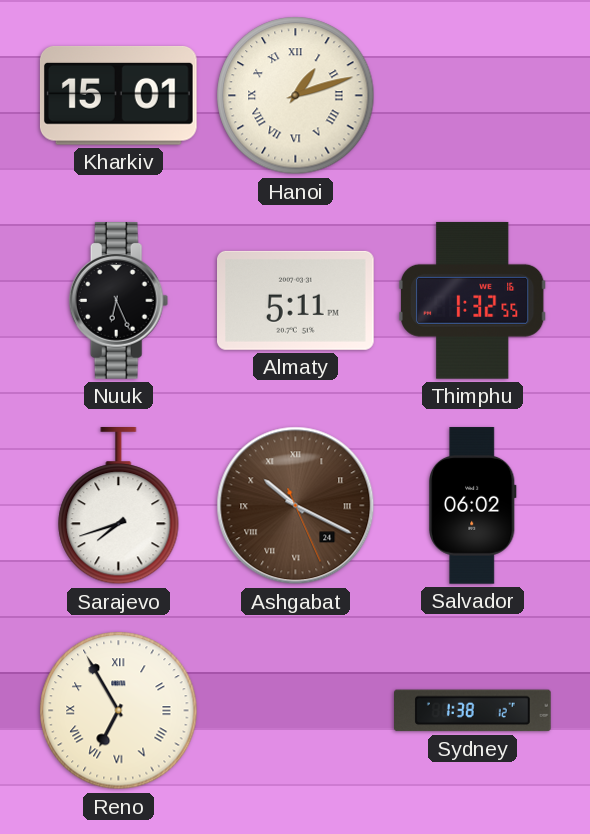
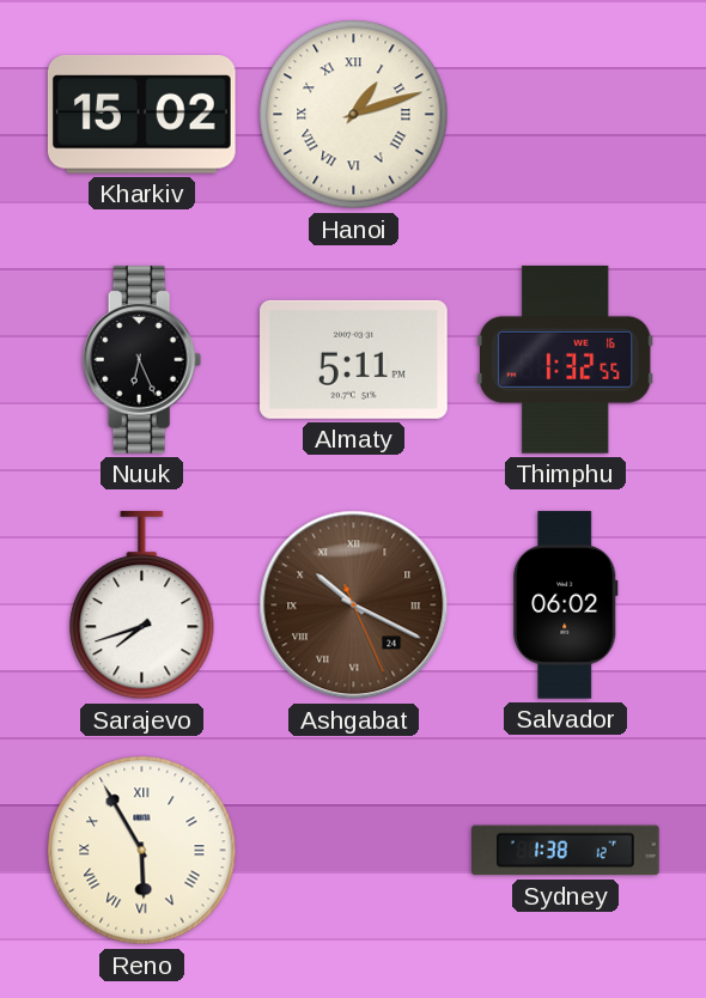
Kharkiv: 15:01 -> 15:02
Reno: 6:55 -> 5:55
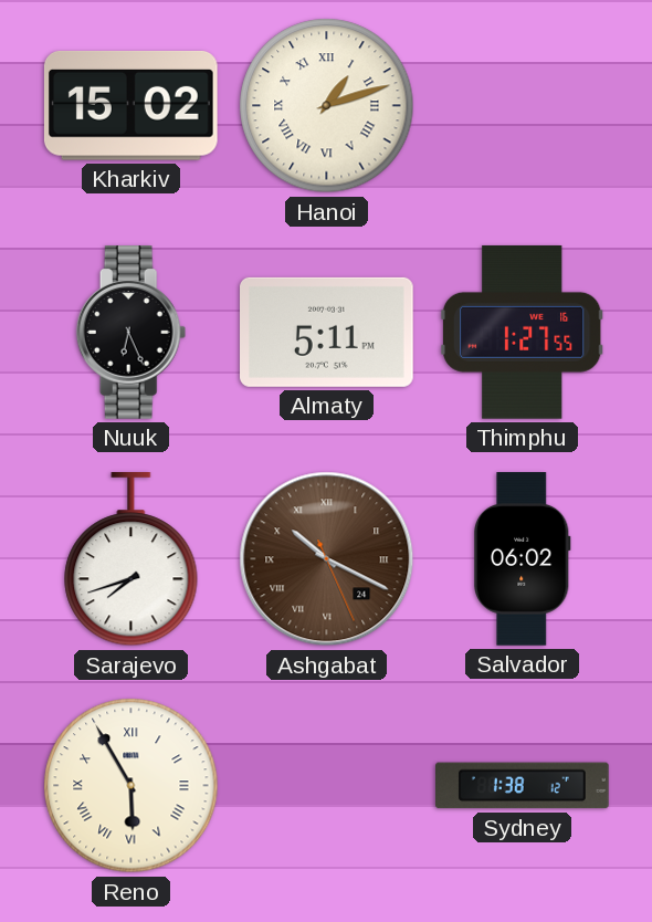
Thimphu: 1:32 -> 1:27
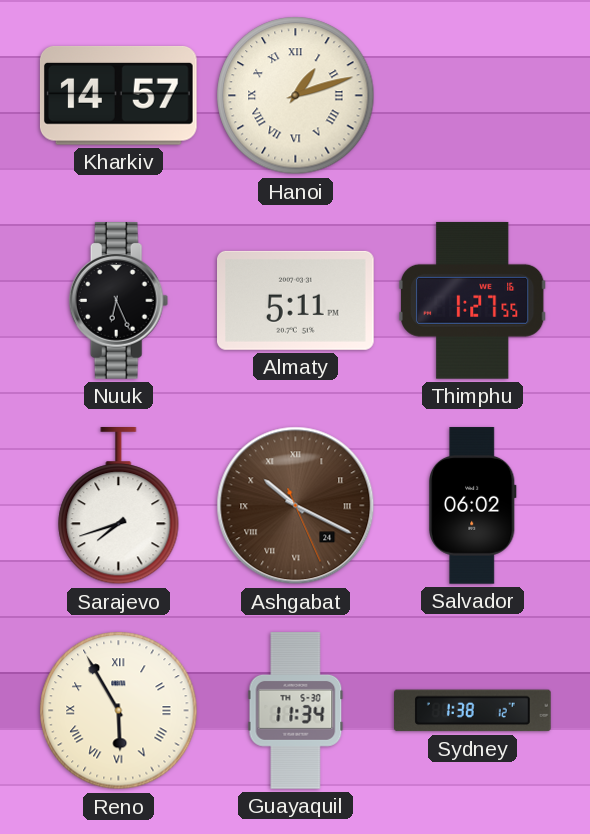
Kharkiv: 15:02 -> 14:57
Guayaquil: none -> 11:34
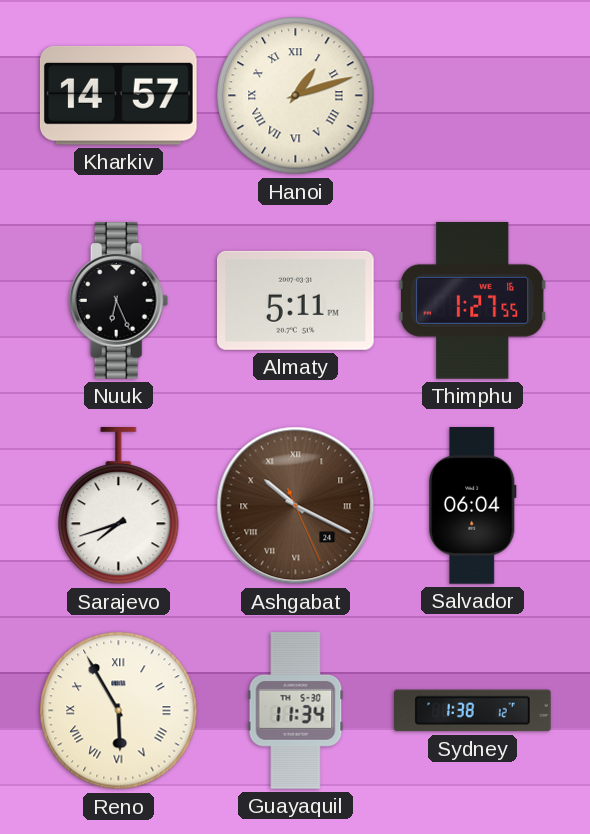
Salvador: 06:02 -> 06:04
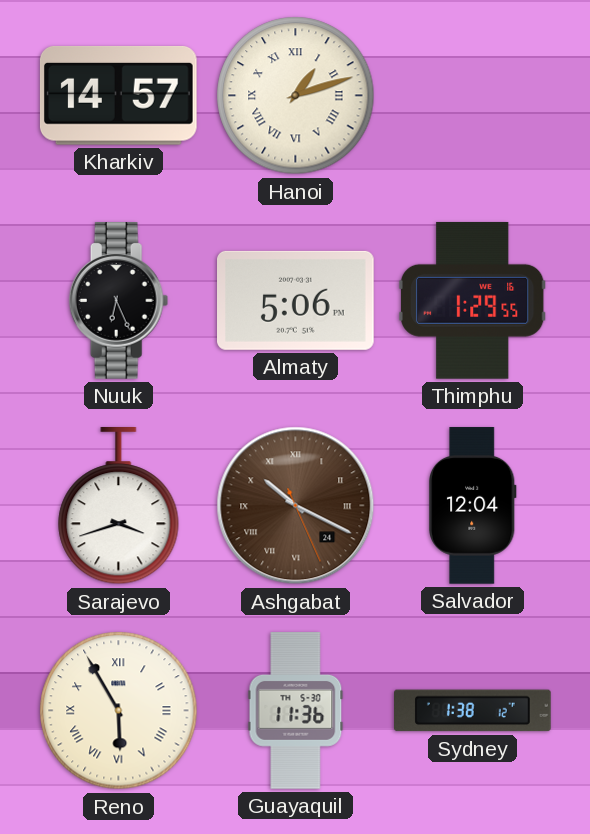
Almaty: 5:11 -> 5:06
Thimphu: 1:27 -> 1:29
Sarajevo: 7:42 -> 3:42
Salvador: 06:04 -> 12:04
Guayaquil: 11:34 -> 11:36
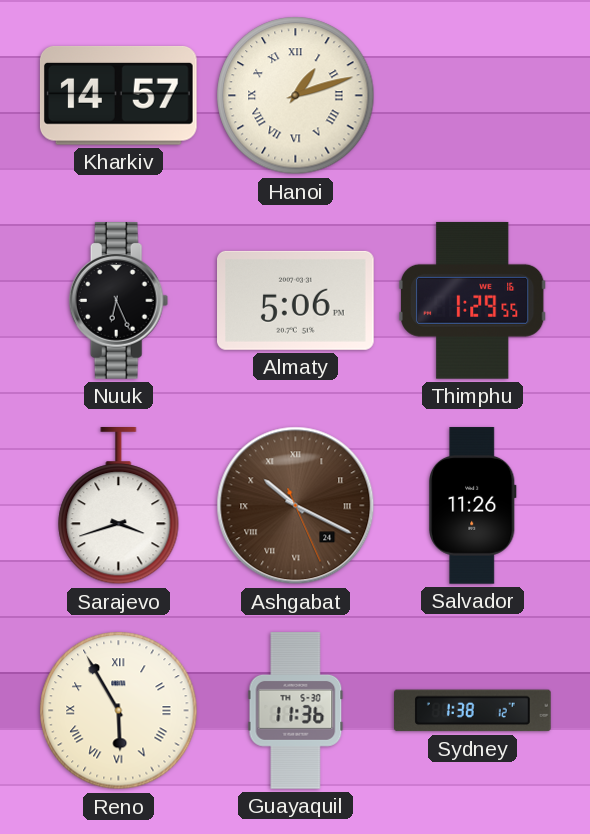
Salvador: 12:04 -> 11:26
